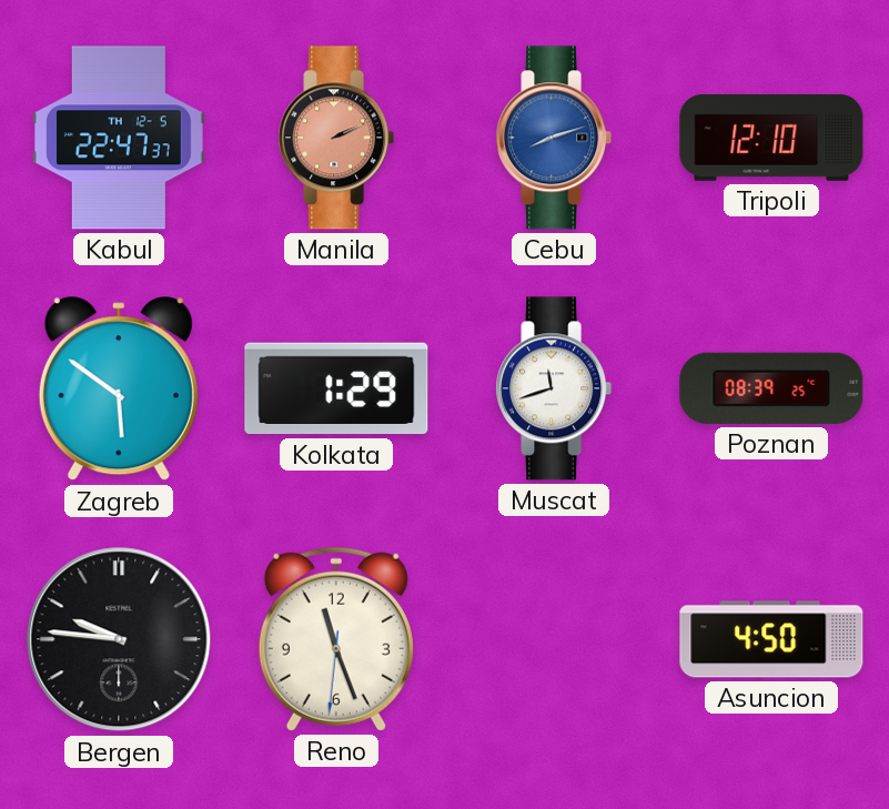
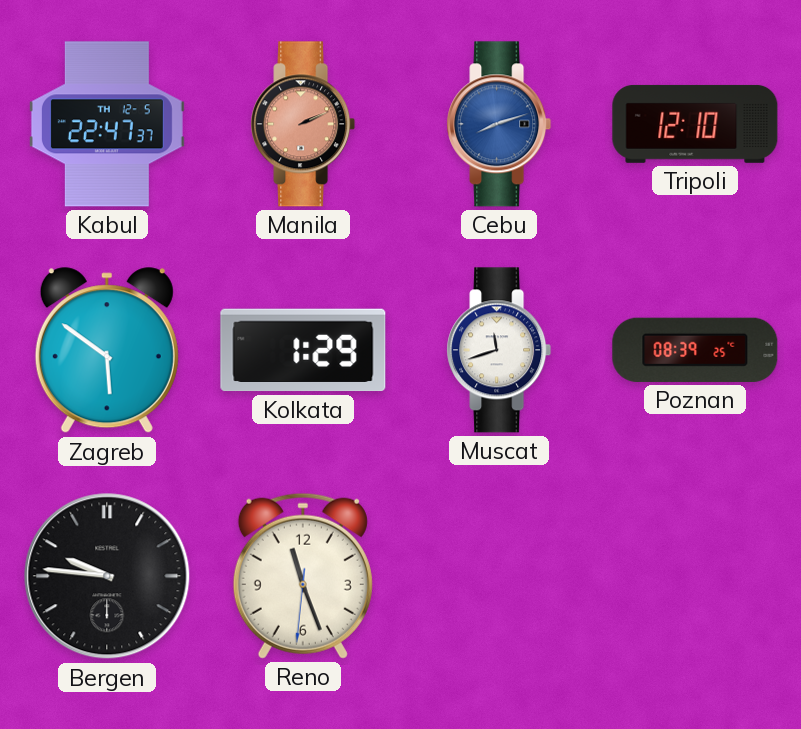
Asuncion: 4:50 -> none
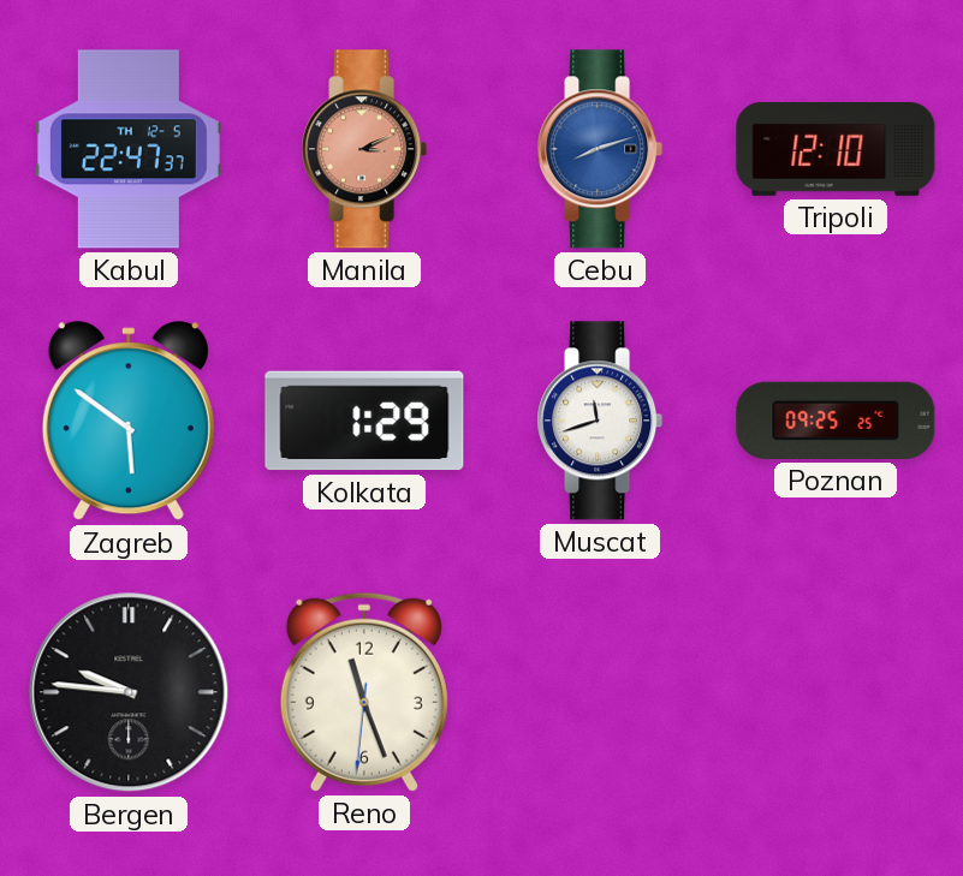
Manila: 2:11 -> 3:11
Poznan: 08:39 -> 09:25
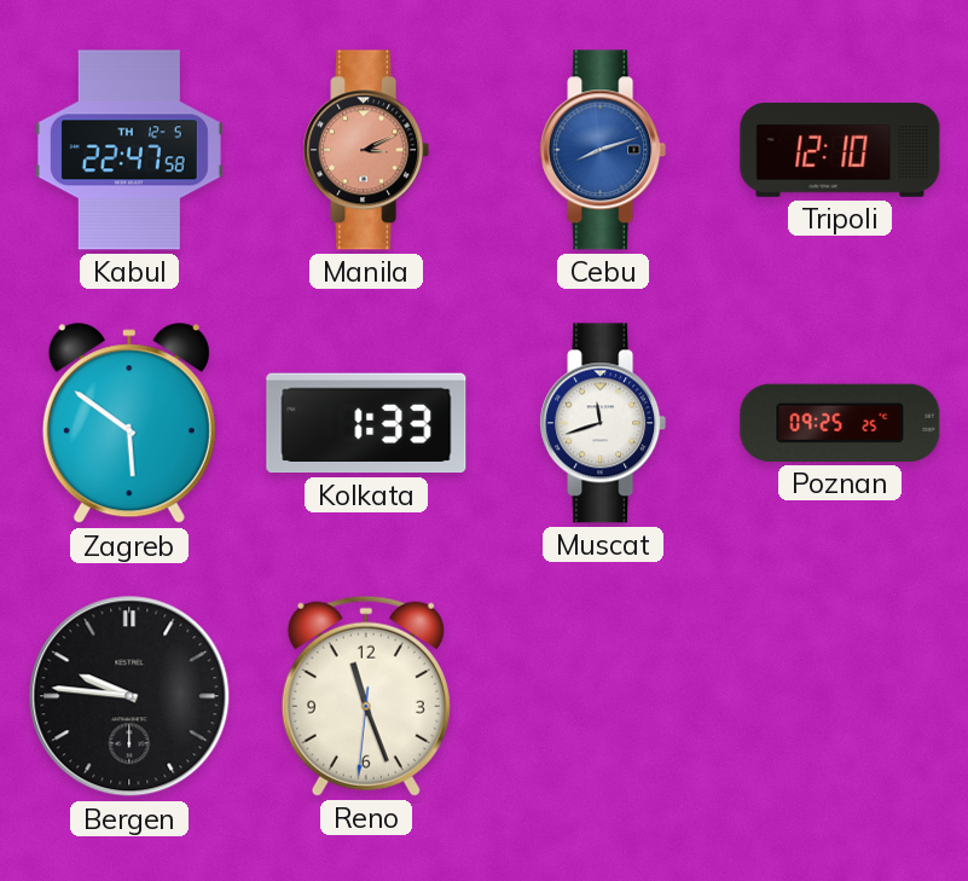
Kabul: 22:47:37 -> 22:47:58
Kolkata: 1:29 -> 1:33
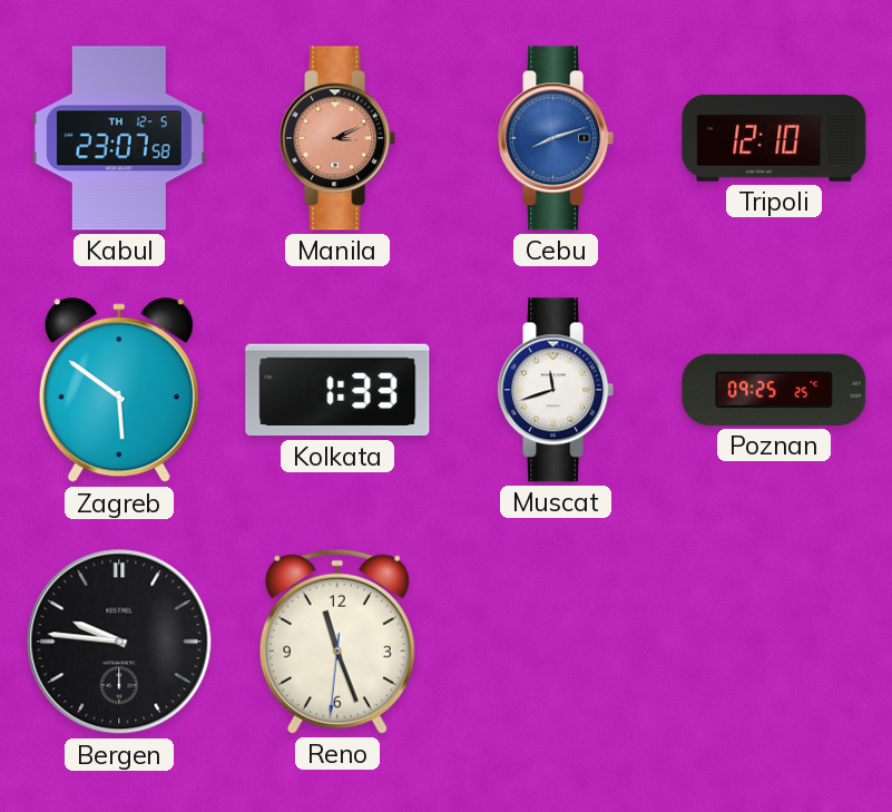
Kabul: 22:47 -> 23:07
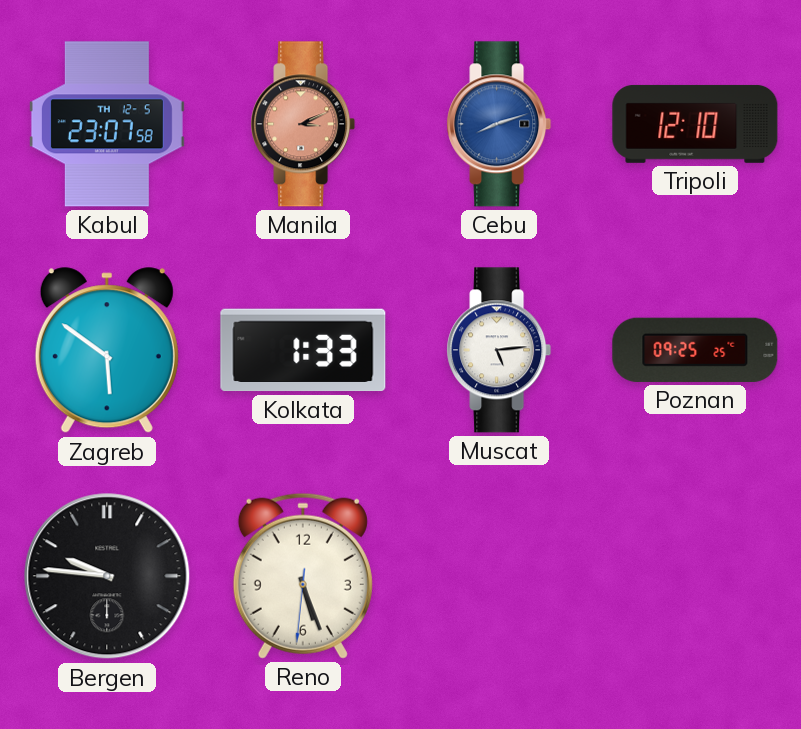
Muscat: 11:42 -> 5:14
Reno: 11:26 -> 5:26
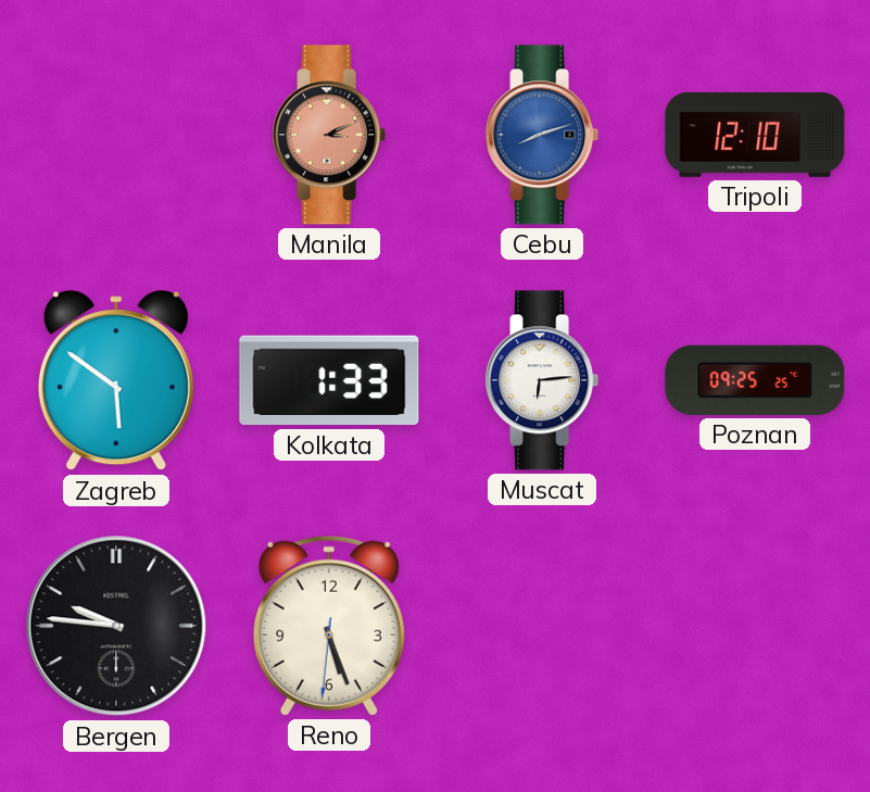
Kabul: 23:07 -> none
Muscat: 5:14 -> 6:14
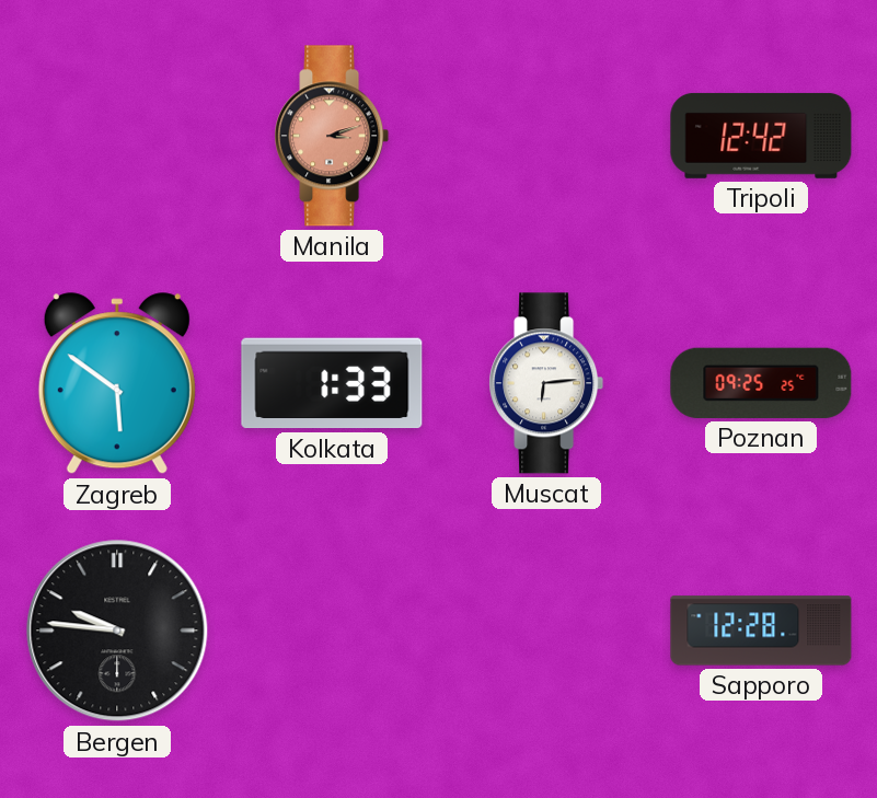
Manila: 3:11 -> 3:12
Cebu: 8:12 -> none
Tripoli: 12:10 -> 12:42
Reno: 5:26 -> none
Sapporo: none -> 12:28
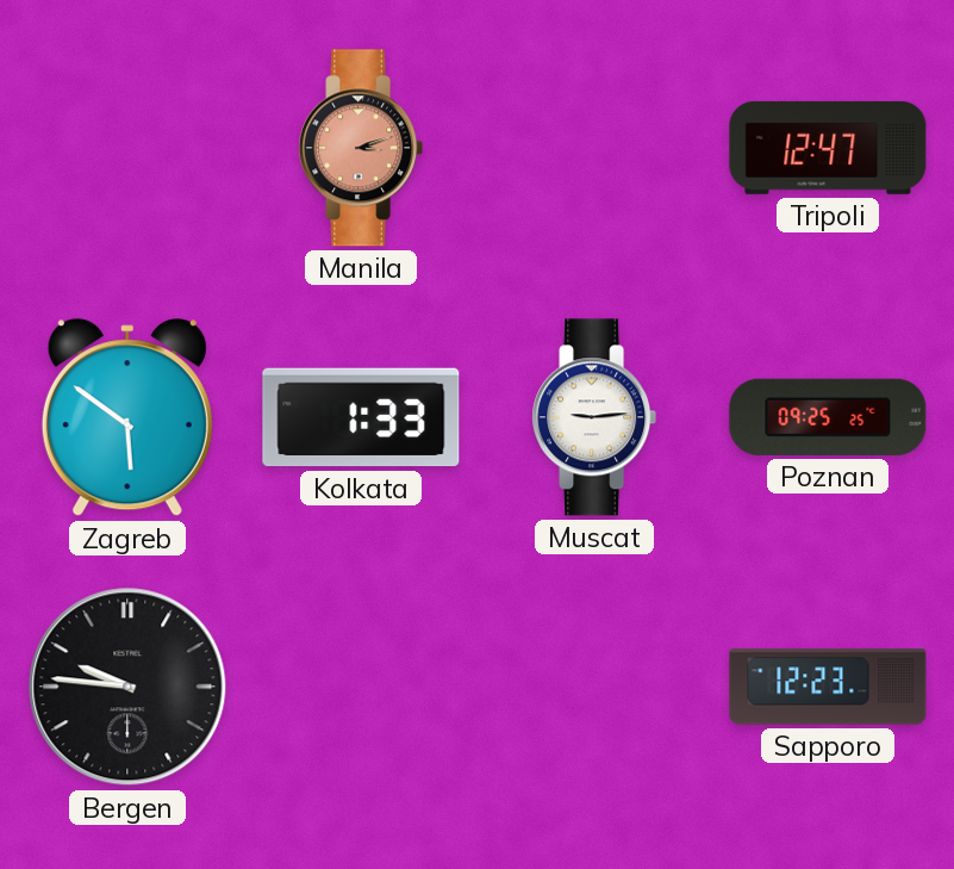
Tripoli: 12:42 -> 12:47
Muscat: 6:14 -> 9:14
Sapporo: 12:28 -> 12:23
